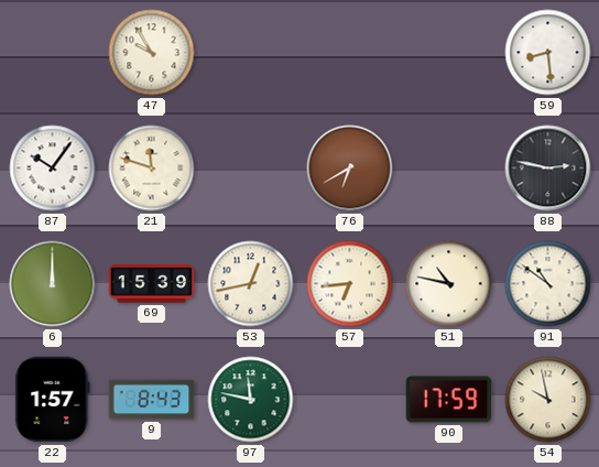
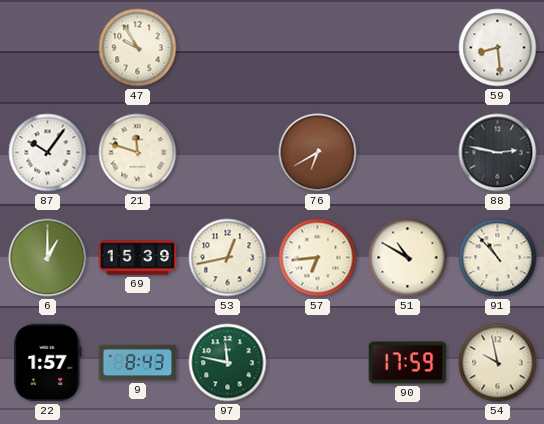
6: 12:00 -> 1:00
51: 10:47 -> 10:50
91: 10:51 -> 10:53
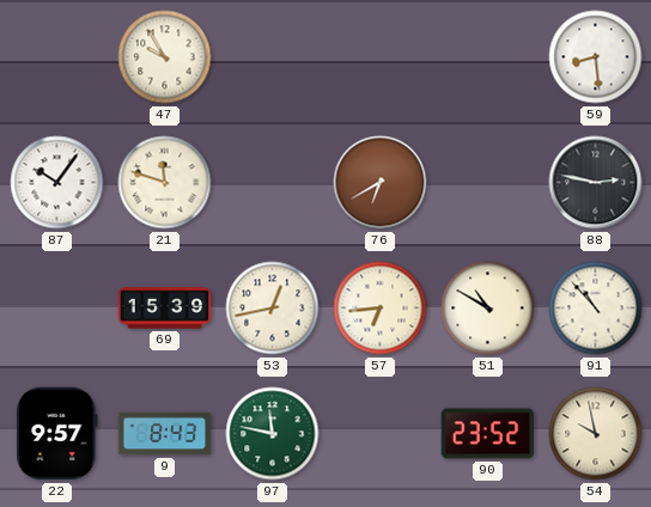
6: 1:00 -> none
22: 1:57 -> 9:57
90: 17:59 -> 23:52
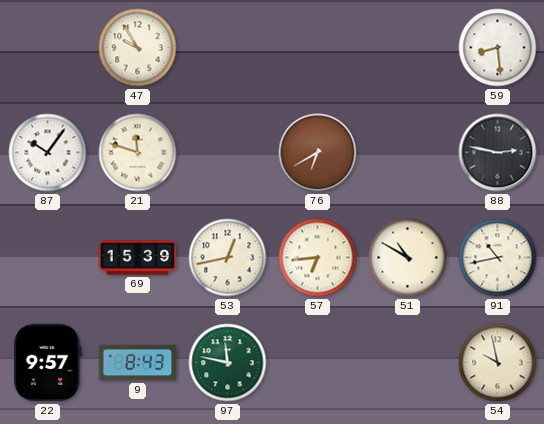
91: 10:53 -> 10:43
90: 23:52 -> none
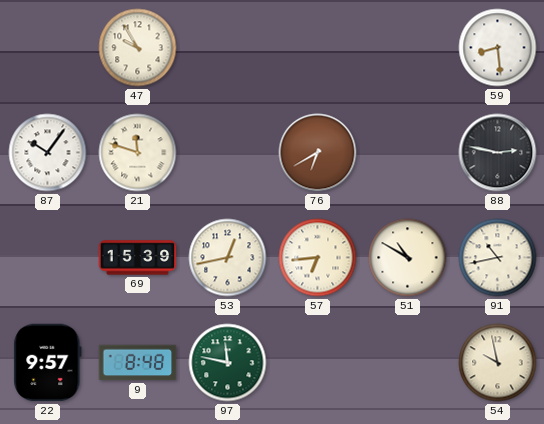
9: 8:43 -> 8:48
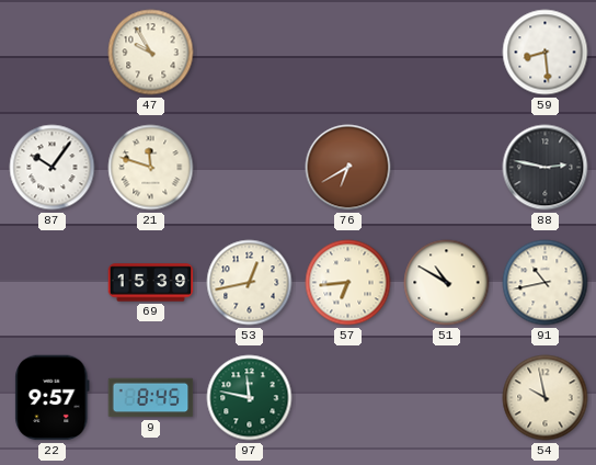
9: 8:48 -> 8:45
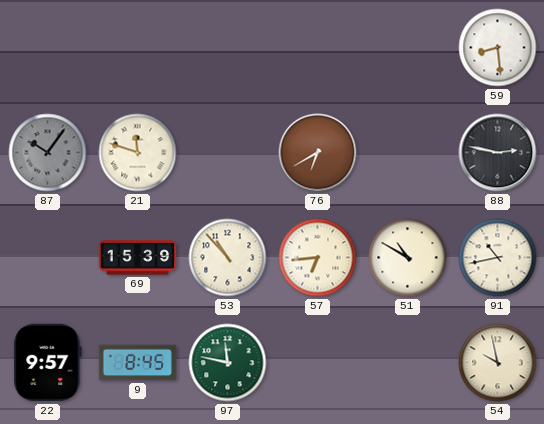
47: 9:55 -> none
87 dial: white -> grey
53: 12:43 -> 10:53
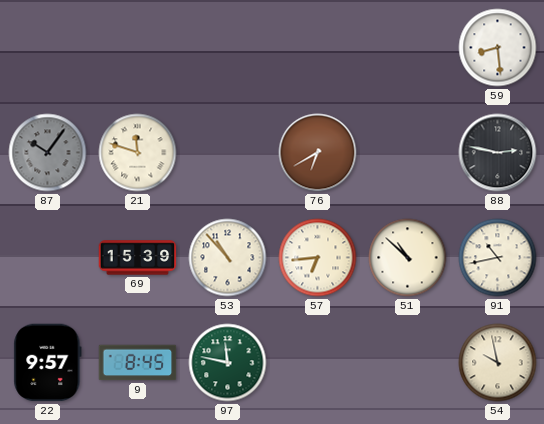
51: 10:50 -> 10:52
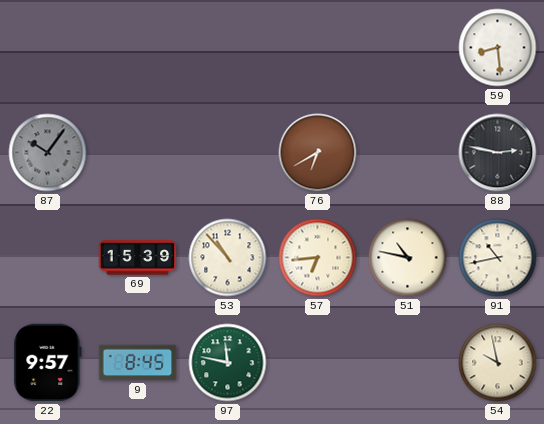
21: 11:48 -> none
51: 10:52 -> 10:47
